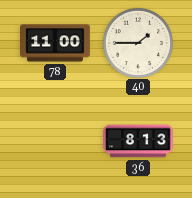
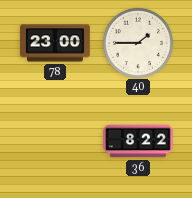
78: 11:00 -> 23:00
36: 8:13 -> 8:22
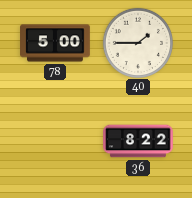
78: 23:00 -> 5:00
